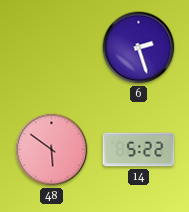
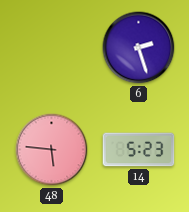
48: 5:51 -> 5:46
14: 5:22 -> 5:23
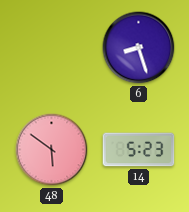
6: 2:27 -> 8:27
48: 5:46 -> 5:51
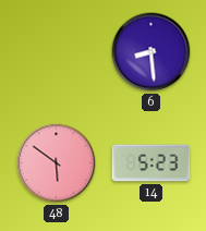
6: 8:27 -> 8:29
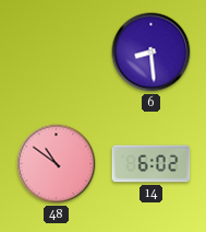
48: 5:51 -> 10:51
14: 5:23 -> 6:02
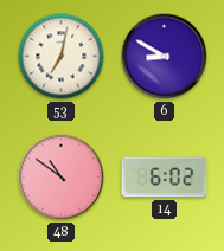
53: none -> 7:02
6: 8:29 -> 8:50
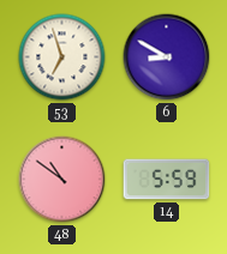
53: 7:02 -> 6:57
14: 6:02 -> 5:59
